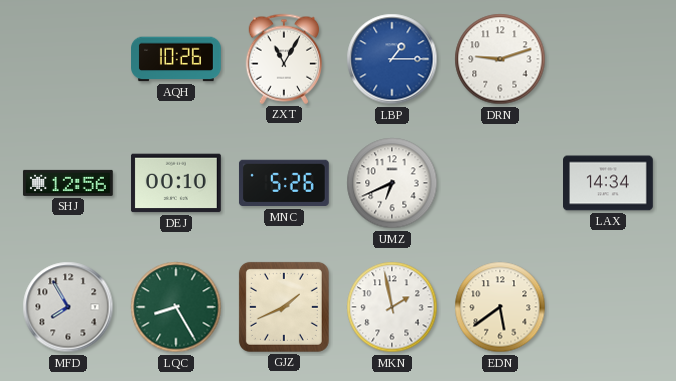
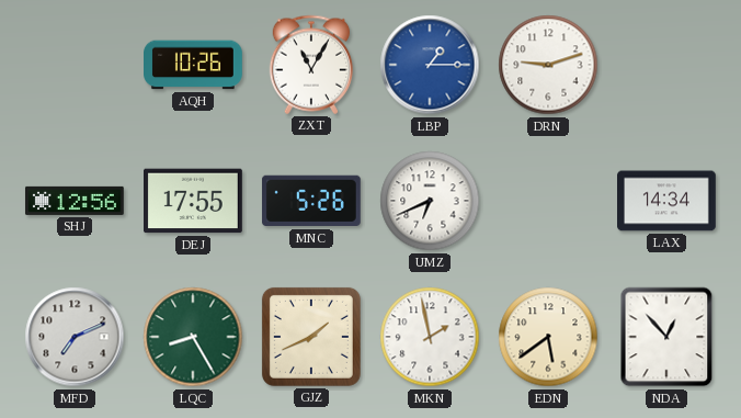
DEJ: 00:10 -> 17:55
MFD: 7:55 -> 7:11
NDA: none -> 12:53
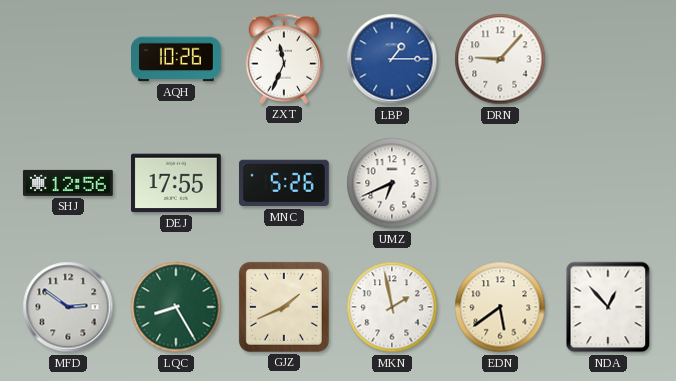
ZXT: 11:05 -> 11:34
DRN: 9:12 -> 9:07
LAX: 14:34 -> none
MFD: 7:11 -> 2:51
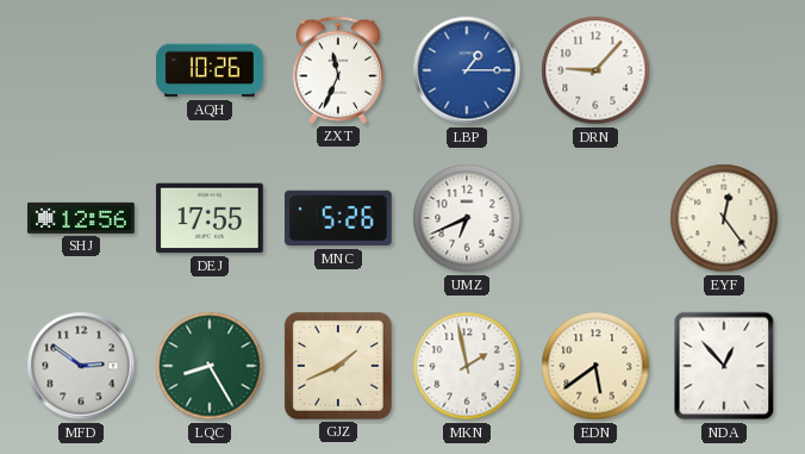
EYF: none -> 12:24
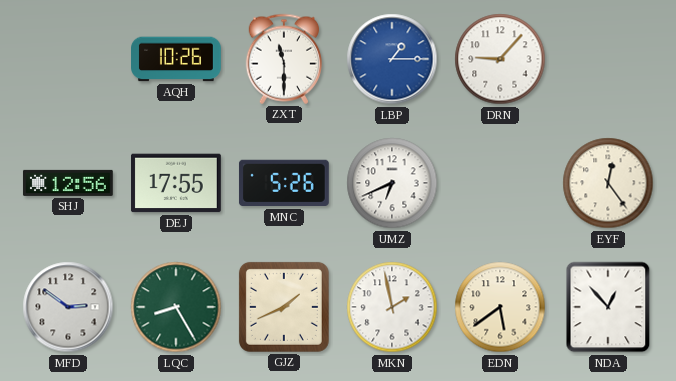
ZXT: 11:34 -> 11:30
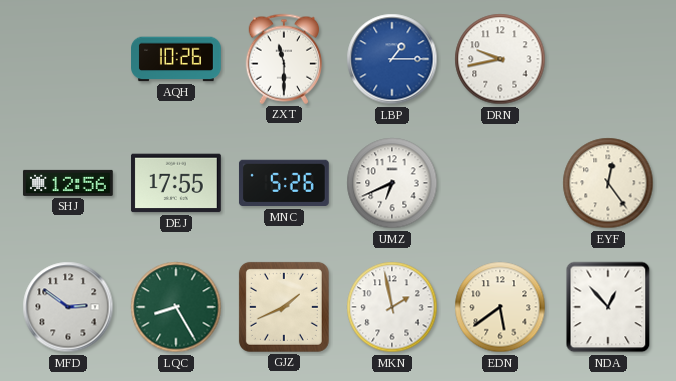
DRN: 9:07 -> 9:43
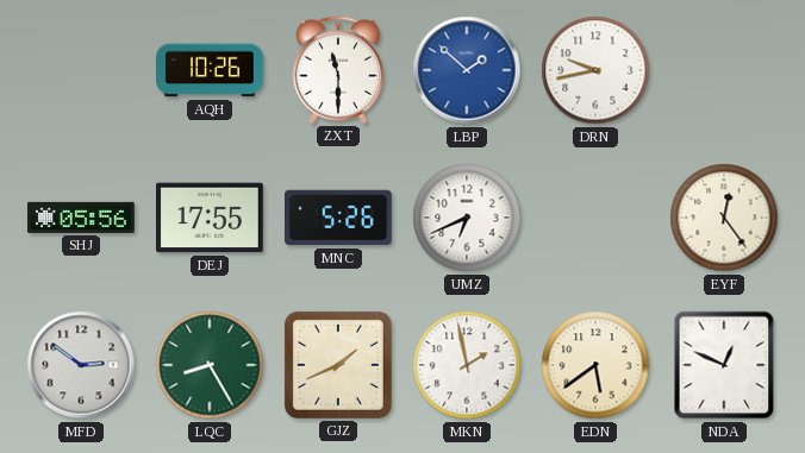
LBP: 1:15 -> 1:52
SHJ: 12:56 -> 05:56
NDA: 12:53 -> 12:49
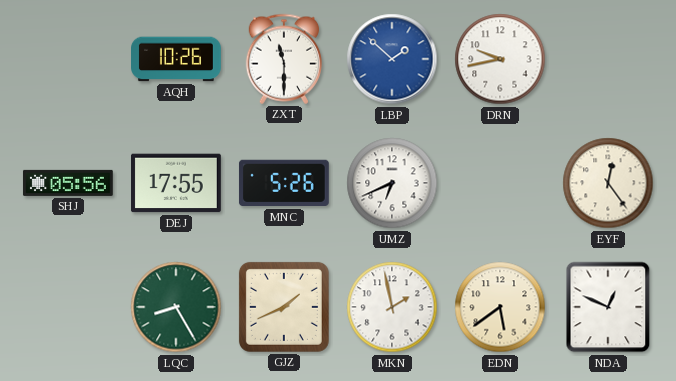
MFD: 2:51 -> none
